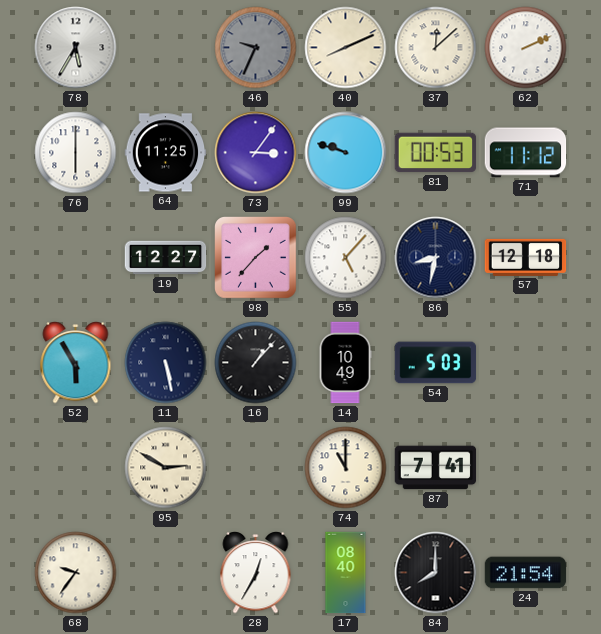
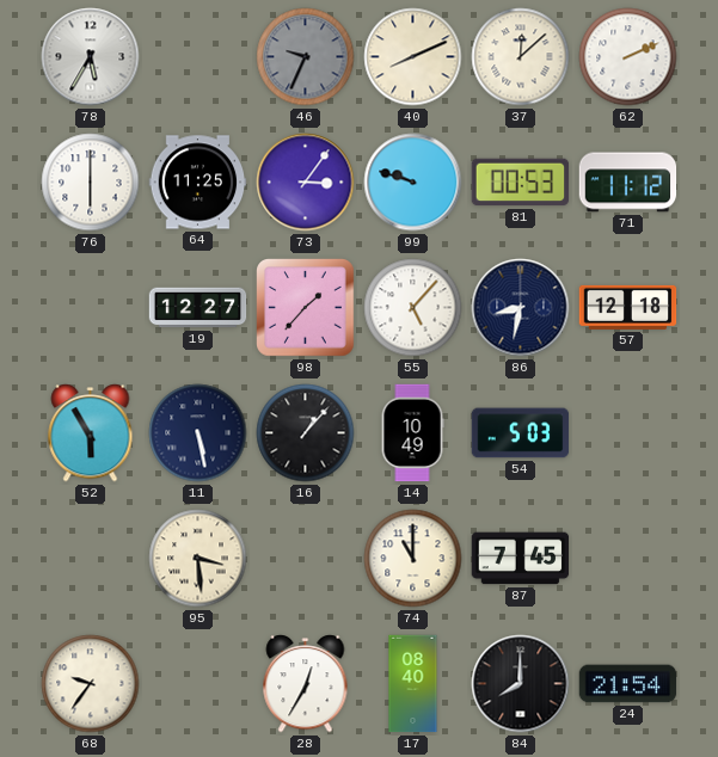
95: 2:50 -> 3:29
87: 7:41 -> 7:45
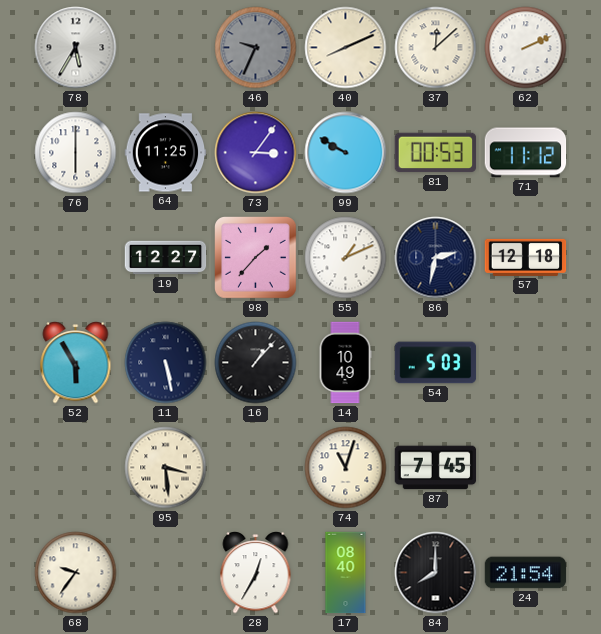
99: 9:48 -> 9:50
55: 5:07 -> 1:11
86: 8:32 -> 2:32
74: 11:00 -> 11:03
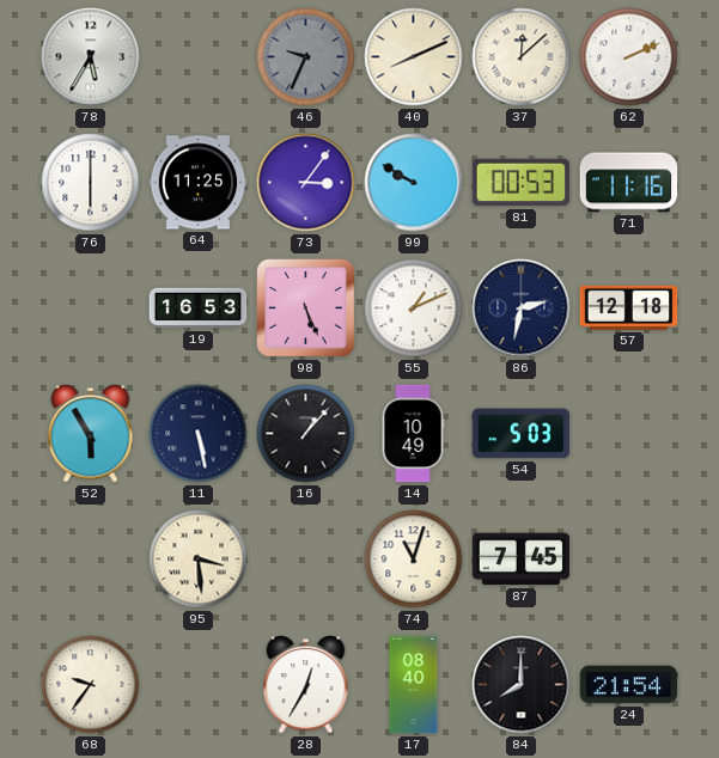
71: 11:12 -> 11:16
19: 12:27 -> 16:53
98: 1:37 -> 5:26
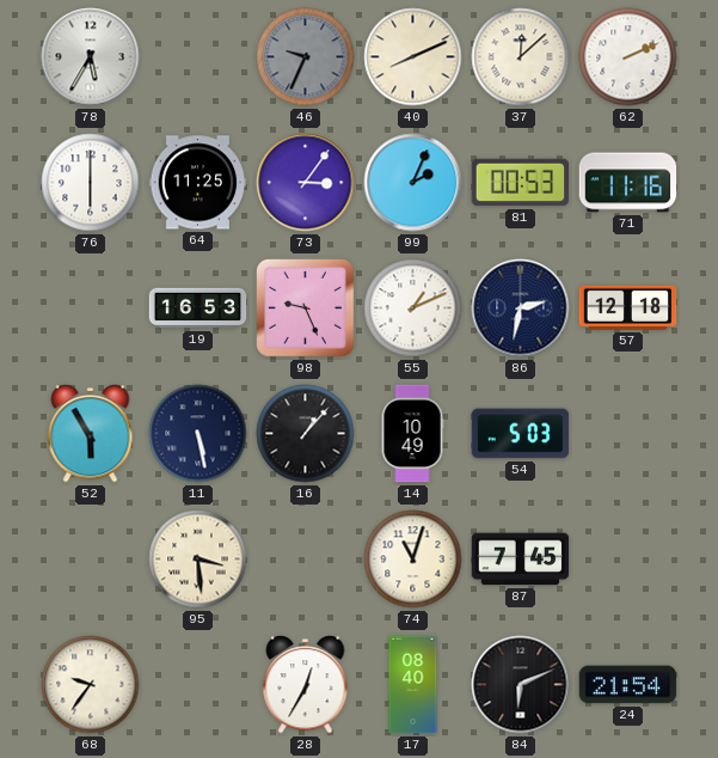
99: 9:50 -> 2:04
98: 5:26 -> 9:26
84: 8:00 -> 6:11
